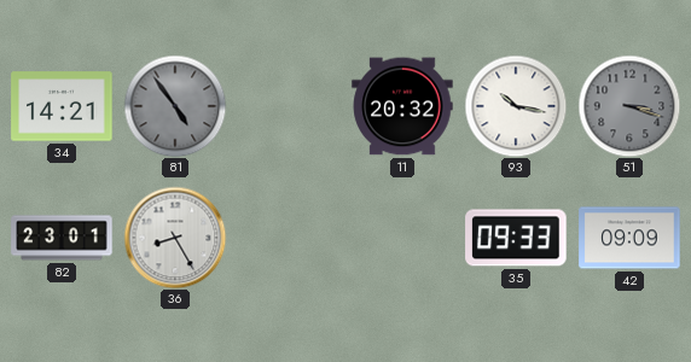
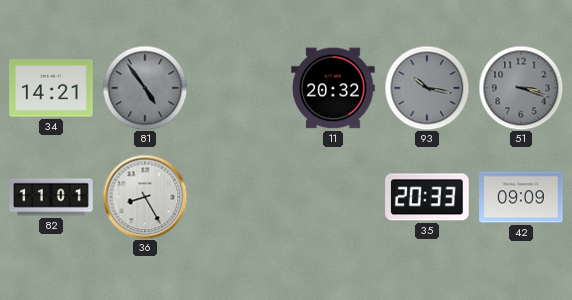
93 dial: white -> grey
82: 23:01 -> 11:01
35: 09:33 -> 20:33
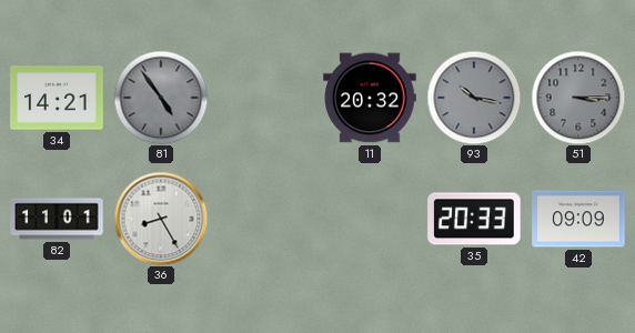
51: 3:18 -> 3:15
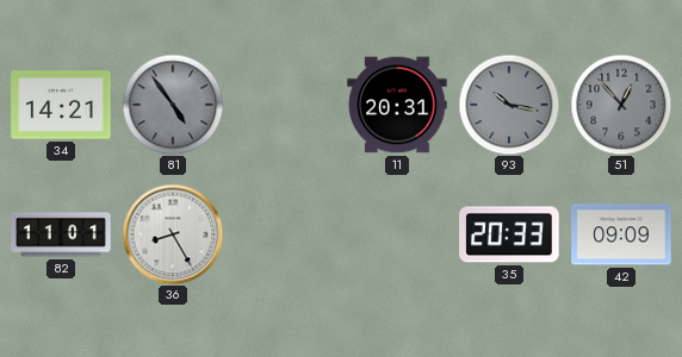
11: 20:32 -> 20:31
51: 3:15 -> 12:53
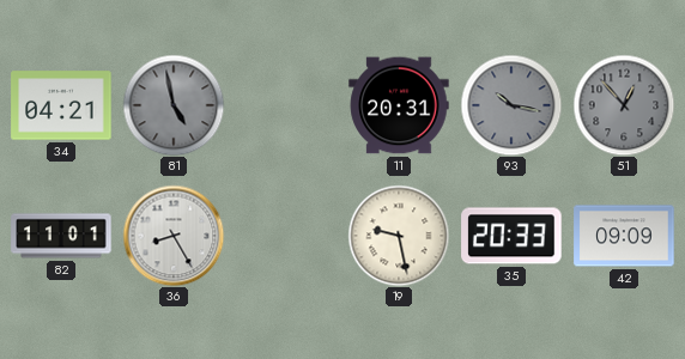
34: 14:21 -> 04:21
81: 4:54 -> 4:58
19: none -> 9:28
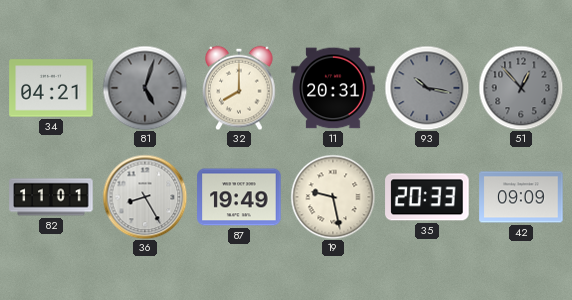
81: 4:58 -> 5:03
32: none -> 8:00
87: none -> 19:49
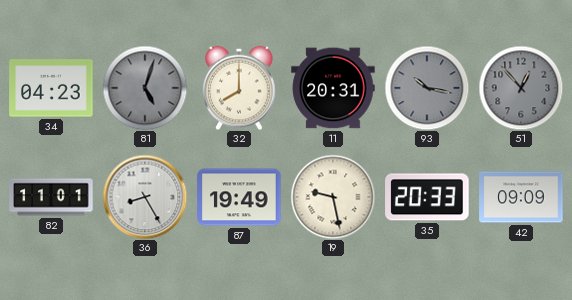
34: 04:21 -> 04:23
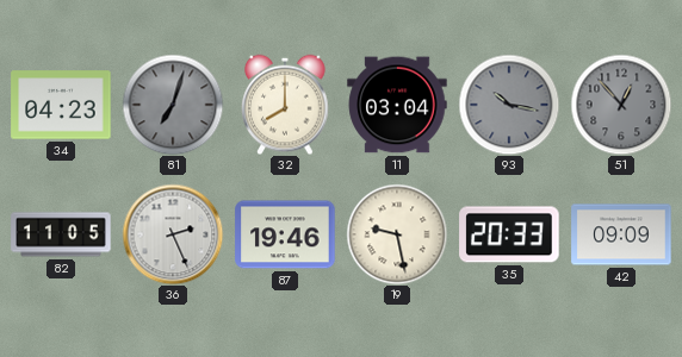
81: 5:03 -> 7:03
11: 20:31 -> 03:04
82: 11:01 -> 11:05
36: 8:25 -> 2:26
87: 19:49 -> 19:46
